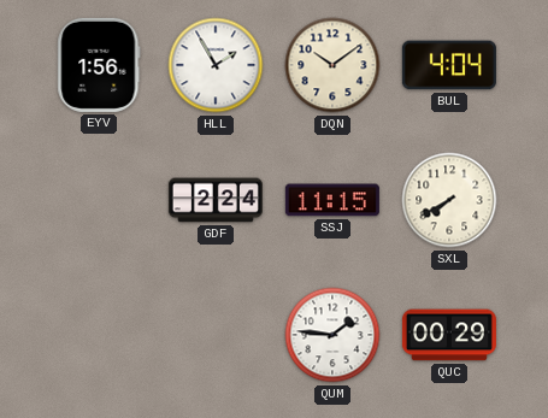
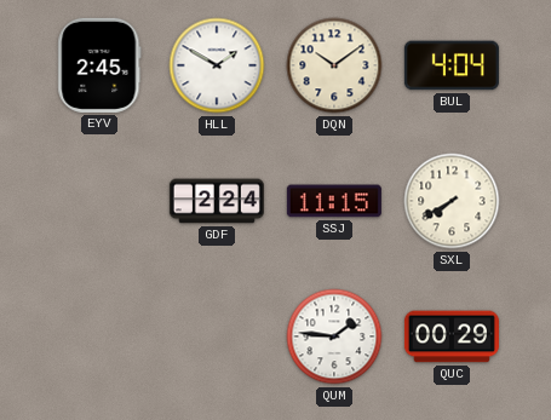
EYV: 1:56 -> 2:45
HLL: 1:55 -> 1:50
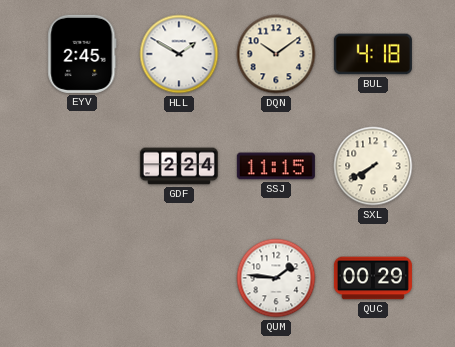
BUL: 4:04 -> 4:18
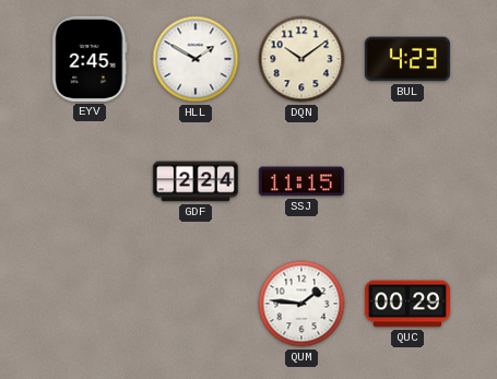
BUL: 4:18 -> 4:23
SXL: 7:40 -> none
